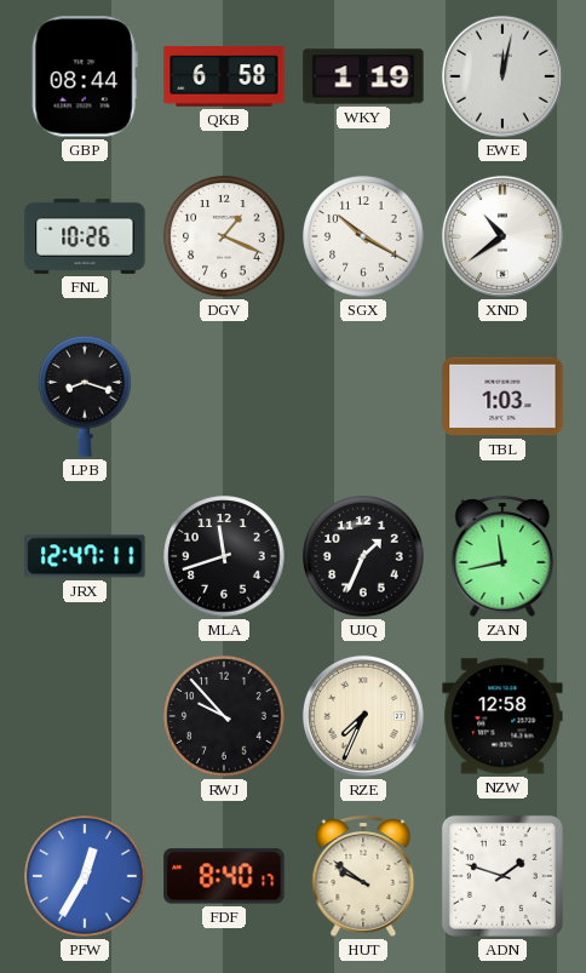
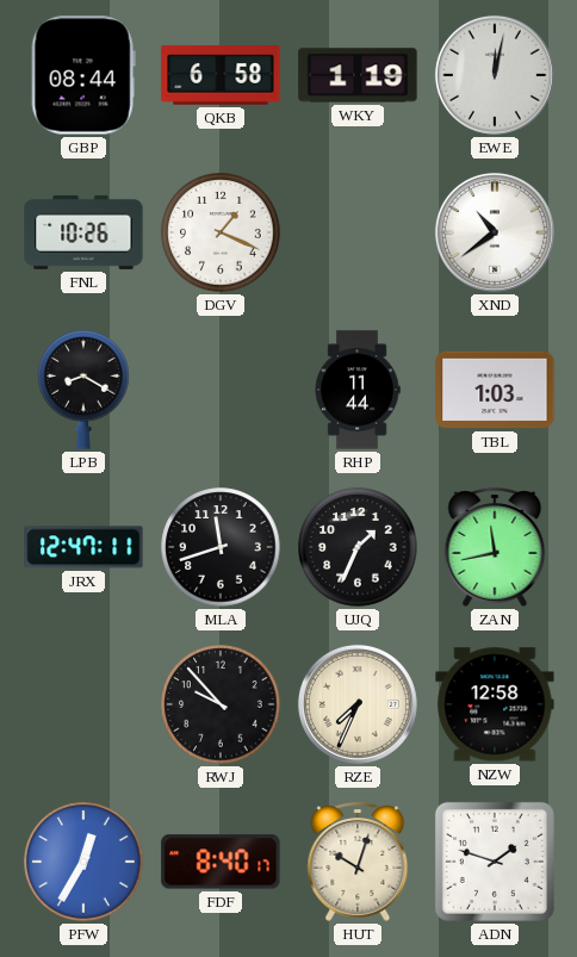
SGX: 10:20 -> none
LPB: 8:18 -> 8:20
RHP: none -> 11:44
HUT: 9:51 -> 10:03
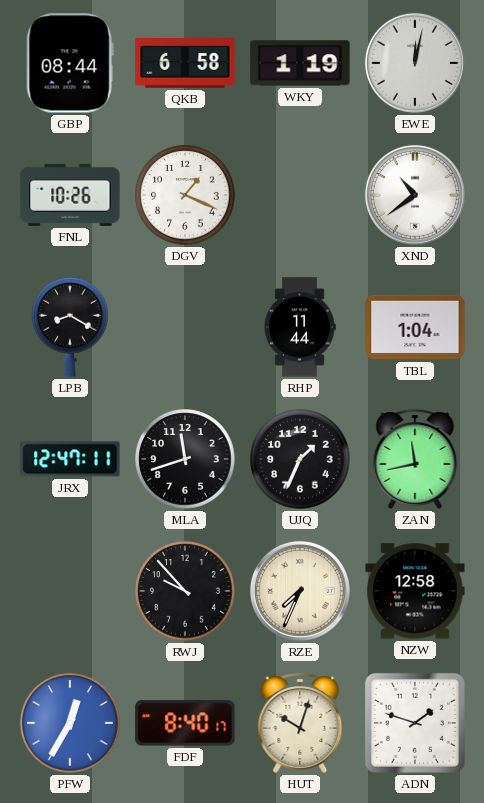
TBL: 1:03 -> 1:04
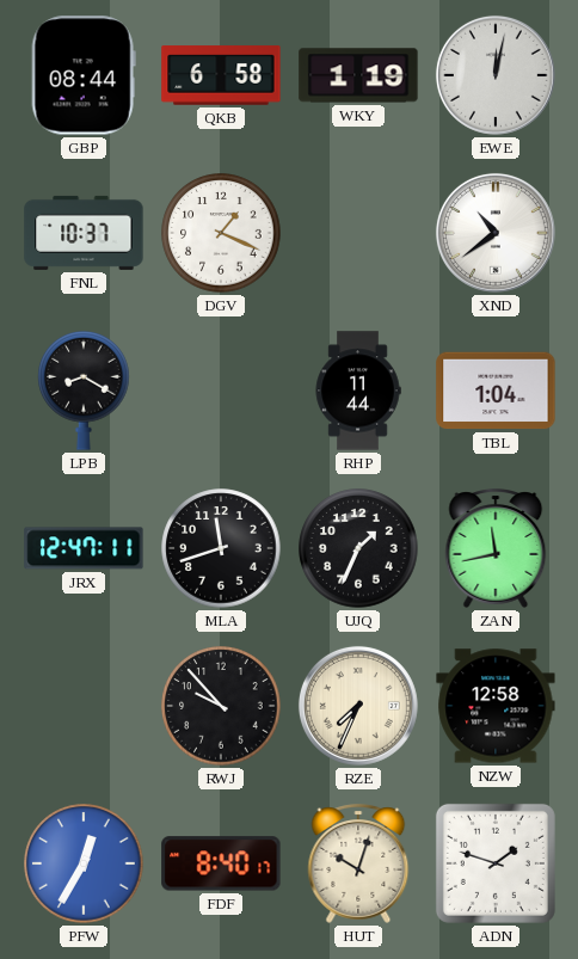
FNL: 10:26 -> 10:37
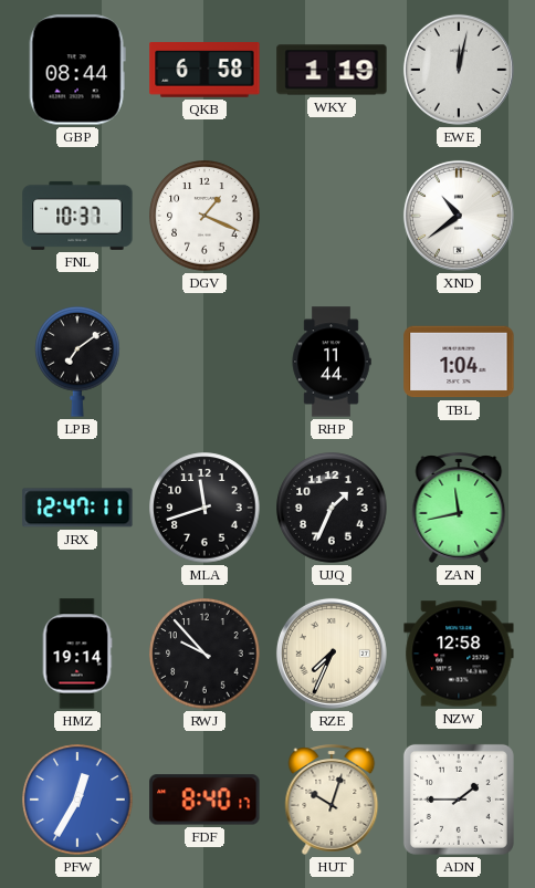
LPB: 8:20 -> 7:09
HMZ: none -> 19:14
ADN: 1:48 -> 1:45
